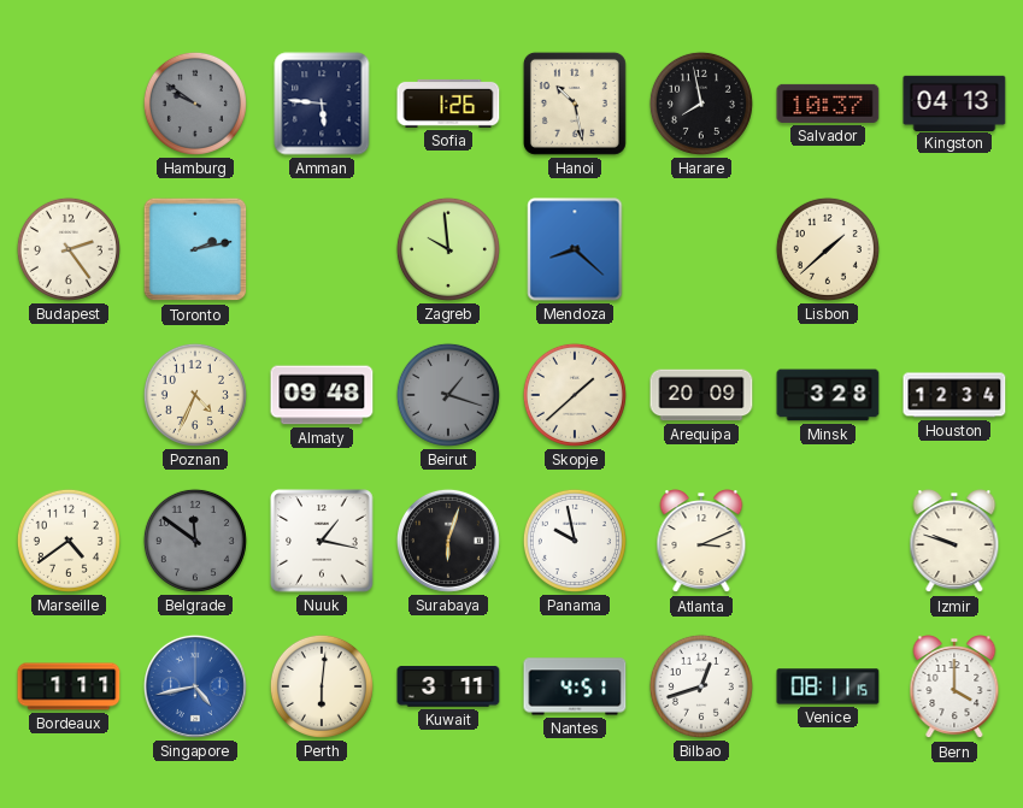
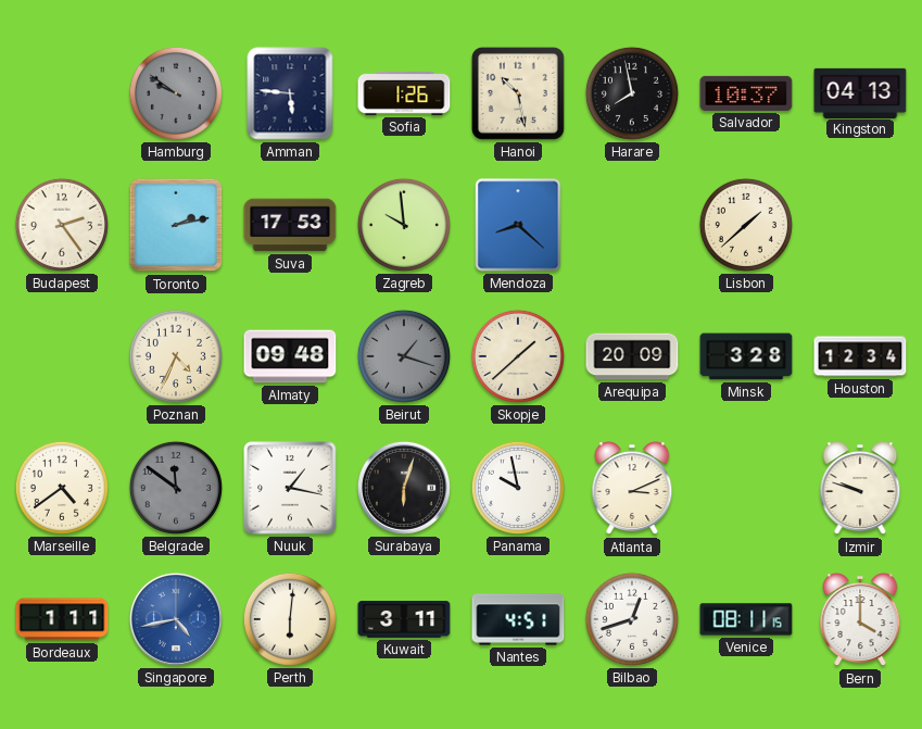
Suva: none -> 17:53
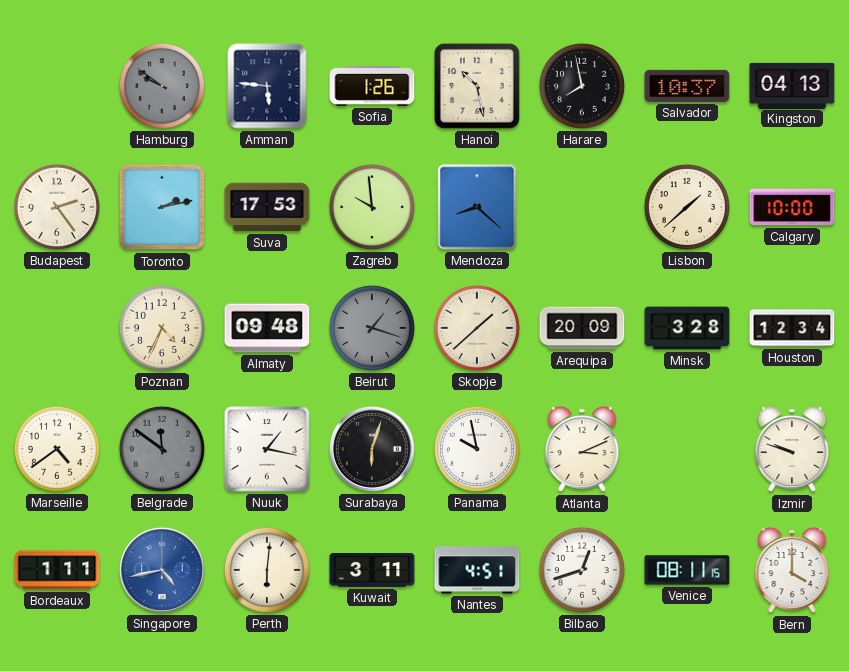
Calgary: none -> 10:00
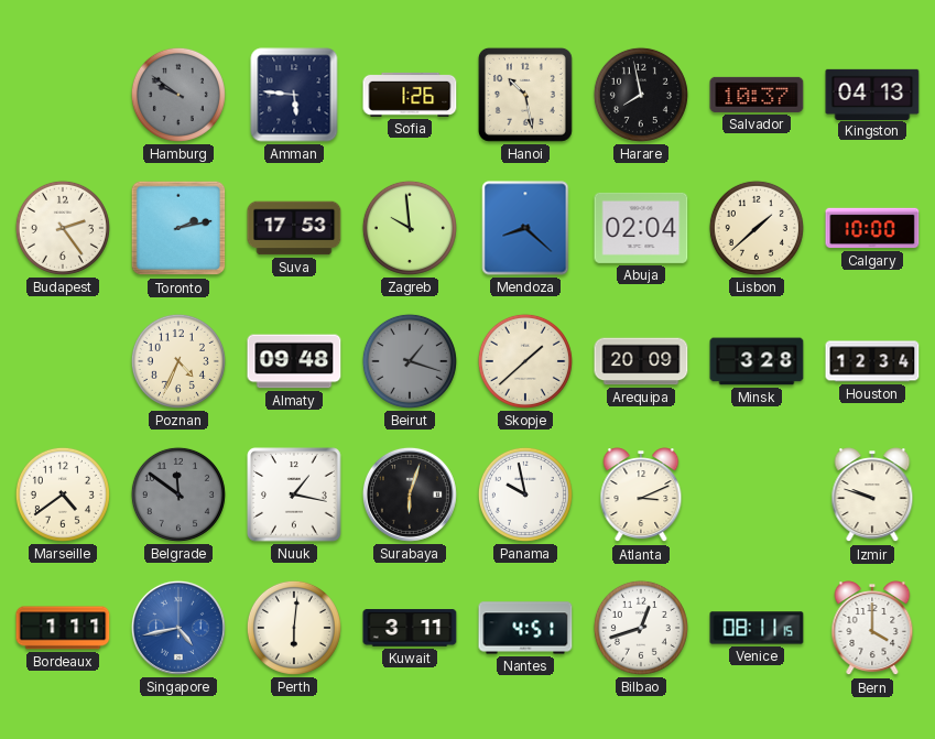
Abuja: none -> 02:04
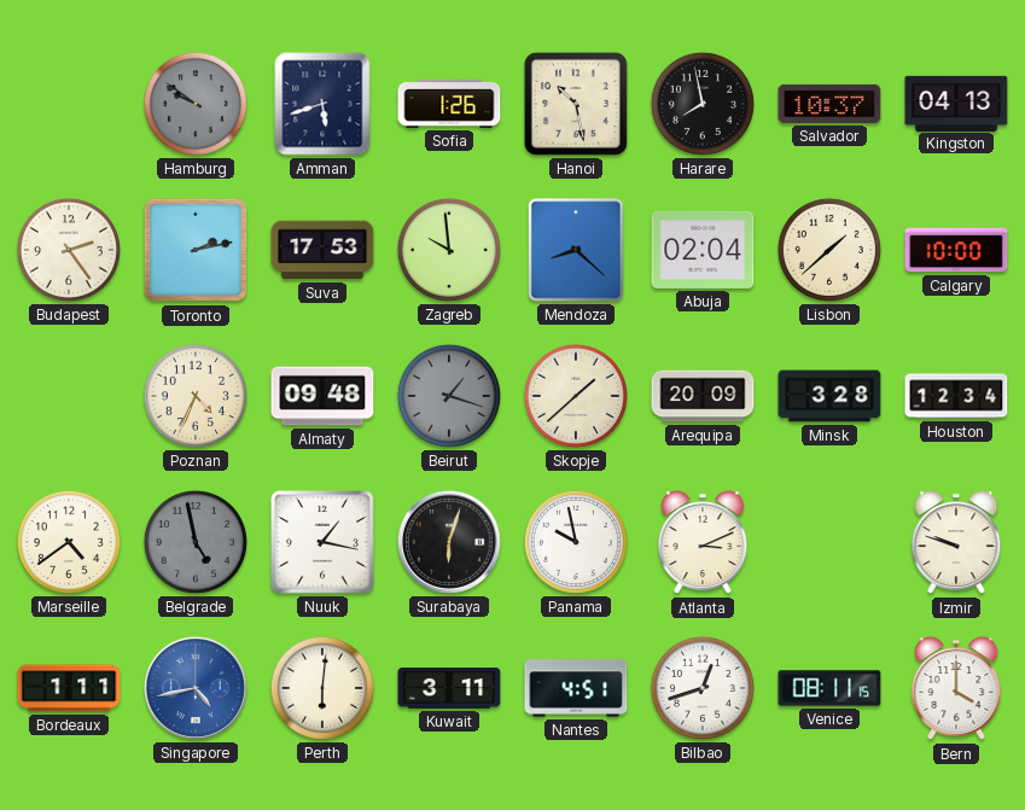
Amman: 5:46 -> 5:42
Belgrade: 11:51 -> 4:58
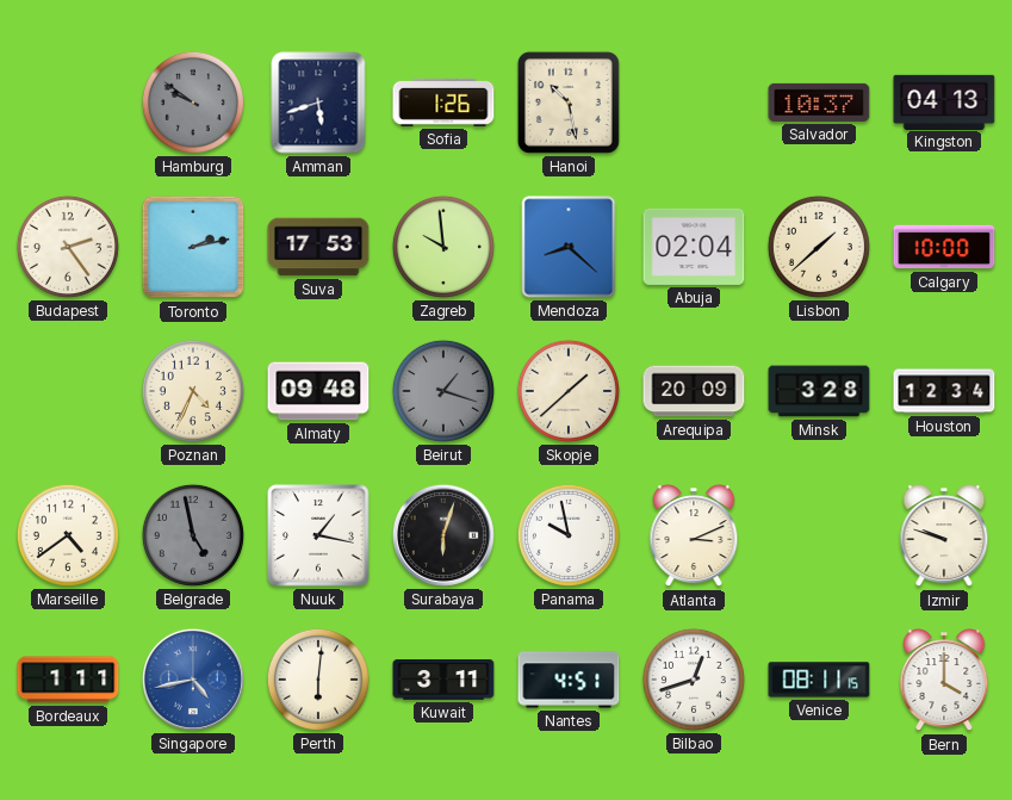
Harare: 7:58 -> none
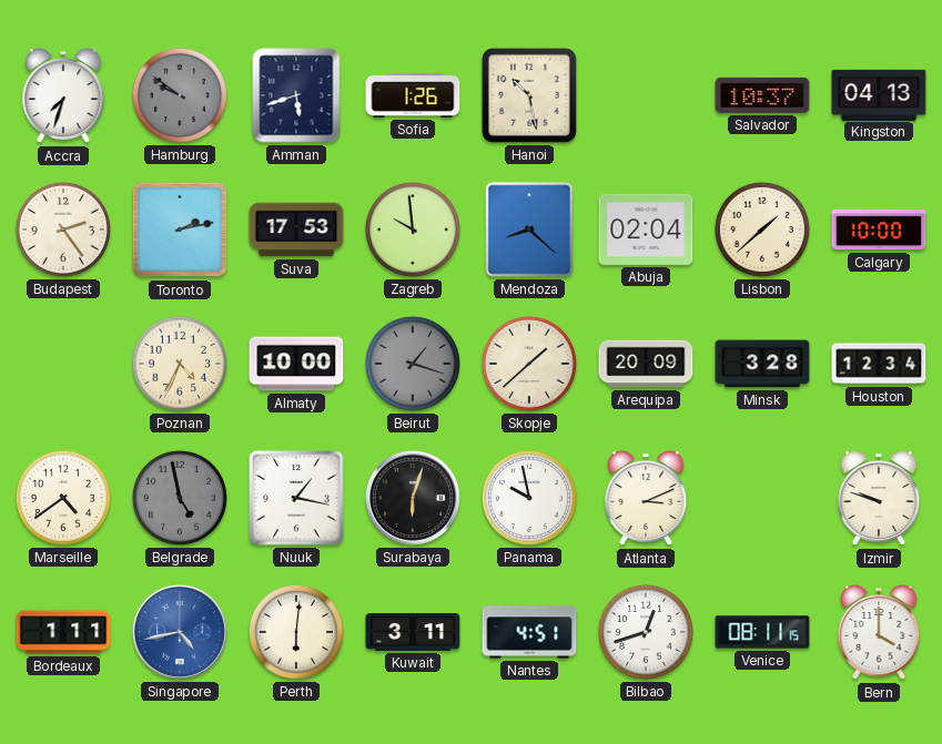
Accra: none -> 7:33
Almaty: 09:48 -> 10:00
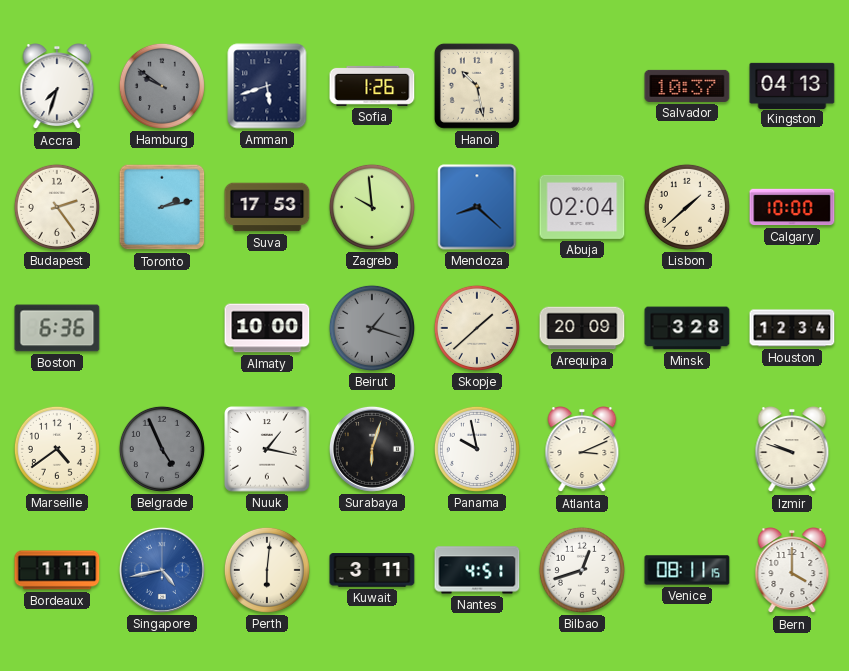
Boston: none -> 6:36
Poznan: 4:34 -> none
Belgrade: 4:58 -> 4:56
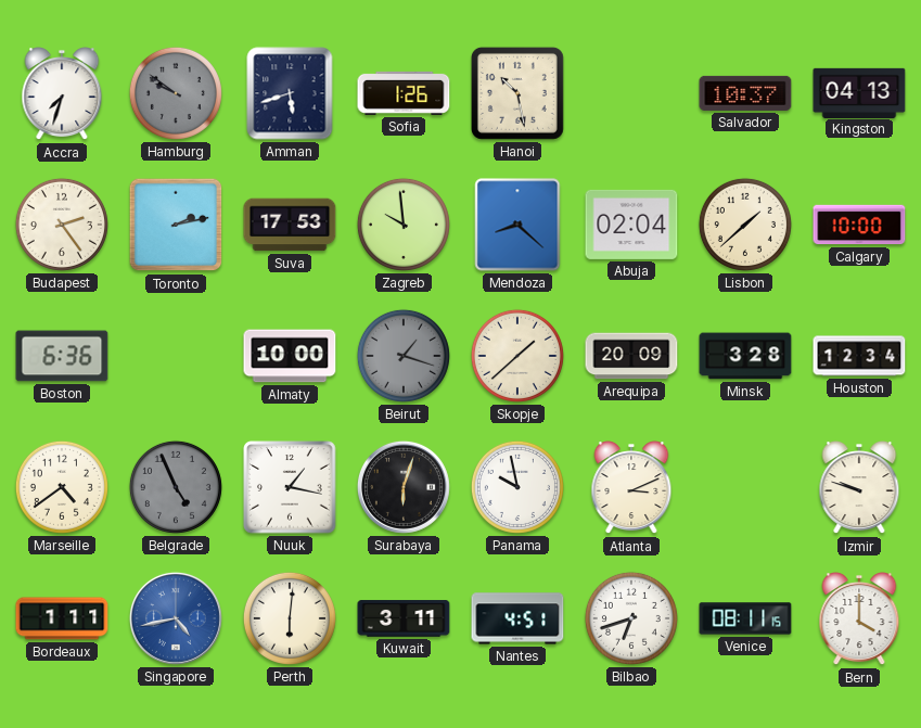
Bilbao: 12:42 -> 6:42
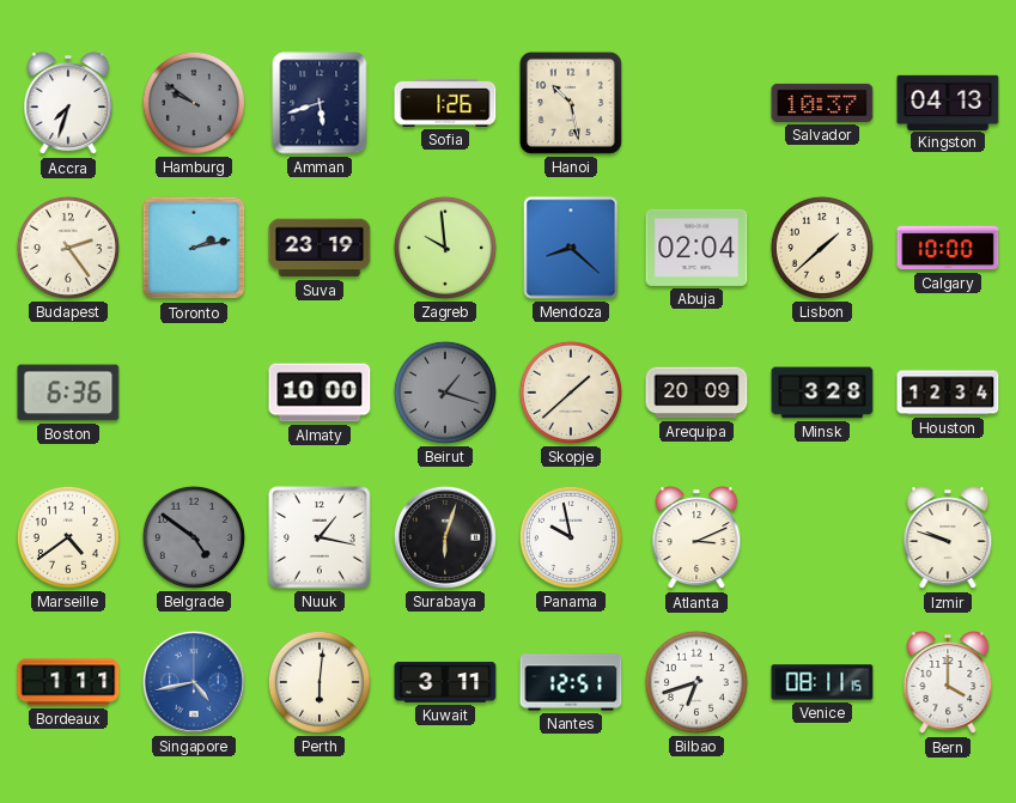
Suva: 17:53 -> 23:19
Belgrade: 4:56 -> 4:51
Nantes: 4:51 -> 12:51
